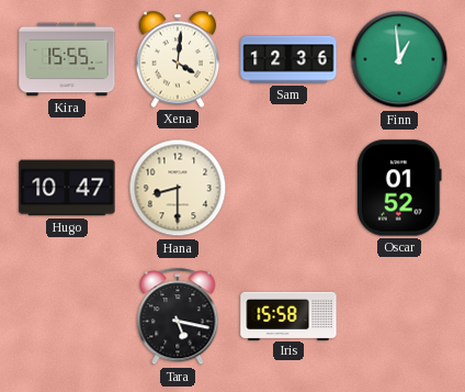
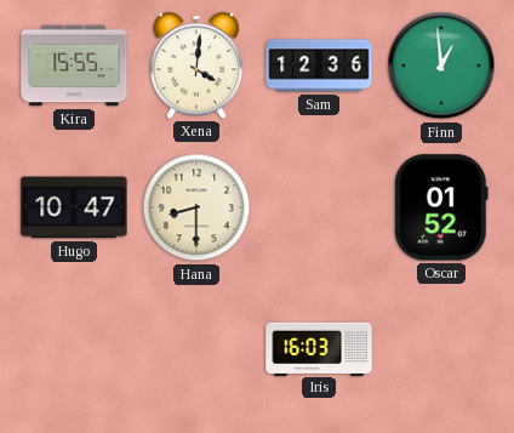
Tara: 5:17 -> none
Iris: 15:58 -> 16:03
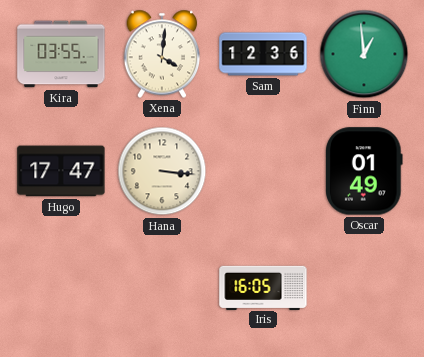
Kira: 15:55 -> 03:55
Hugo: 10:47 -> 17:47
Hana: 8:30 -> 3:16
Oscar: 01:52 -> 01:49
Iris: 16:03 -> 16:05
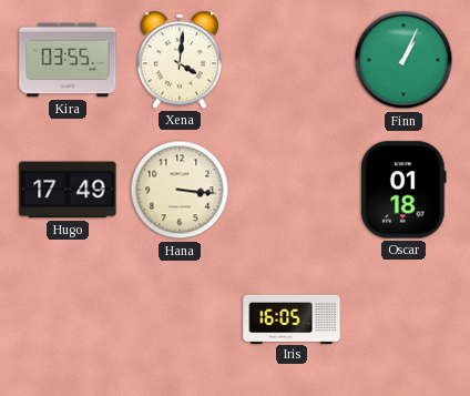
Sam: 12:36 -> none
Finn: 12:59 -> 1:04
Hugo: 17:47 -> 17:49
Oscar: 01:49 -> 01:18
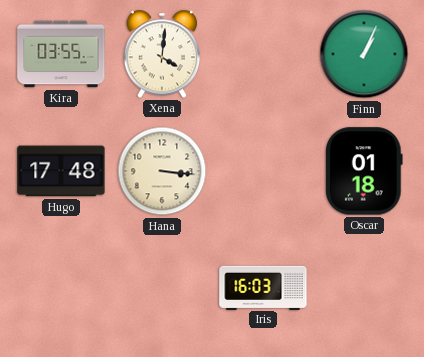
Hugo: 17:49 -> 17:48
Iris: 16:05 -> 16:03
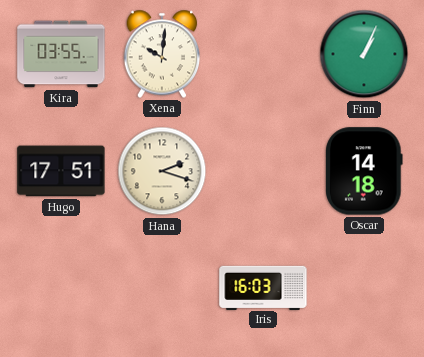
Xena: 4:01 -> 10:01
Hugo: 17:48 -> 17:51
Hana: 3:16 -> 2:18
Oscar: 01:18 -> 14:18
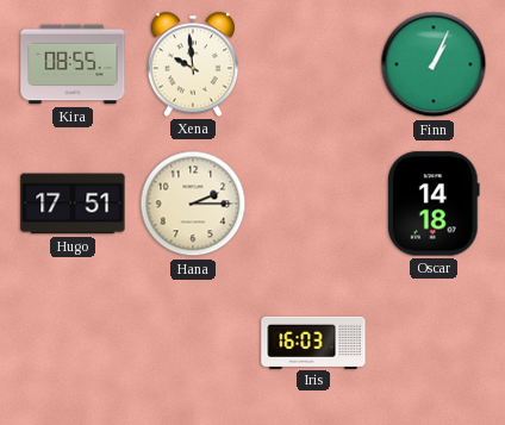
Kira: 03:55 -> 08:55
Xena: 10:01 -> 9:59
Hana: 2:18 -> 2:15
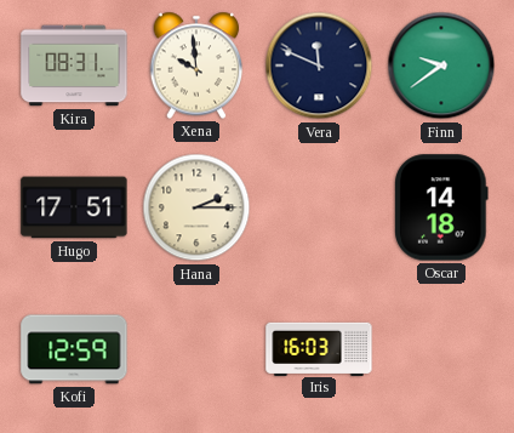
Kira: 08:55 -> 08:31
Vera: none -> 11:49
Finn: 1:04 -> 9:39
Kofi: none -> 12:59
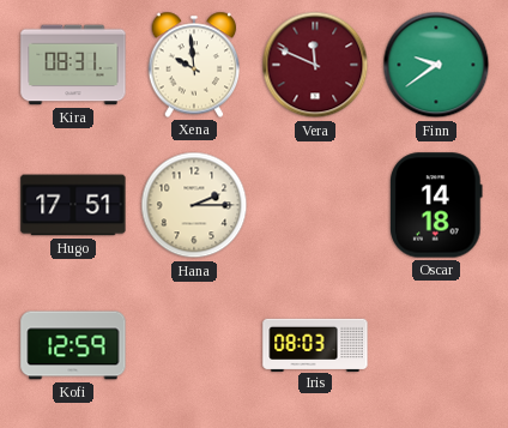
Vera dial: navy -> burgundy
Iris: 16:03 -> 08:03
